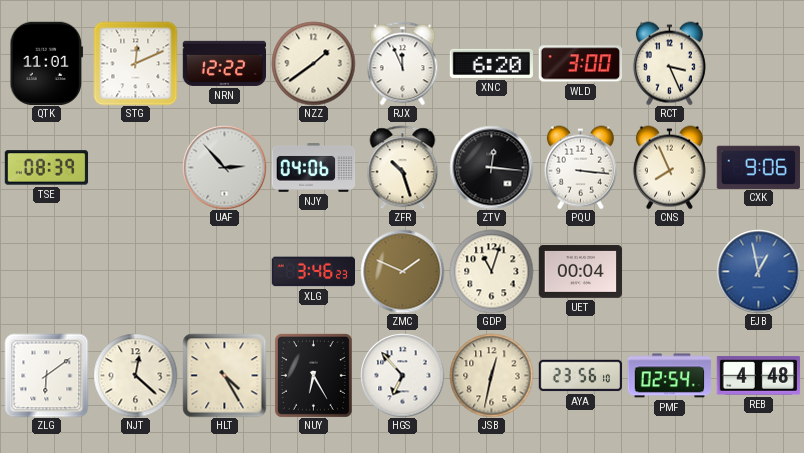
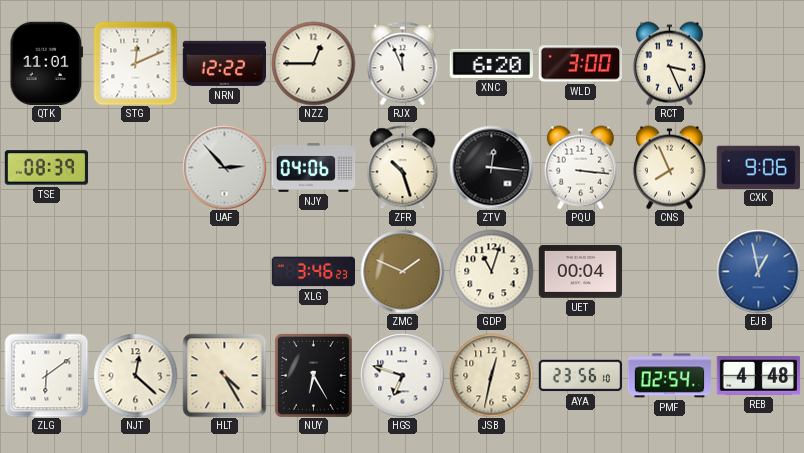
NZZ: 1:39 -> 12:45
HGS: 6:53 -> 6:48
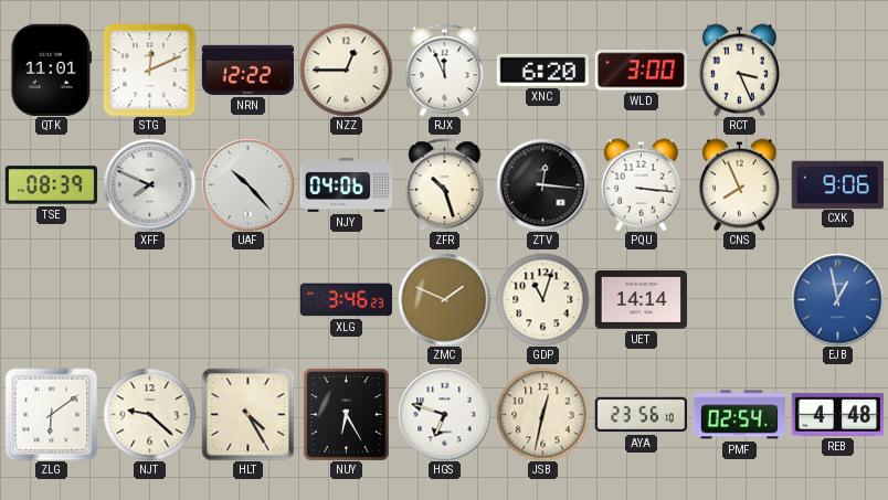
XFF: none -> 7:49
UAF: 2:53 -> 10:23
UET: 00:04 -> 14:14
NJT: 12:22 -> 9:22
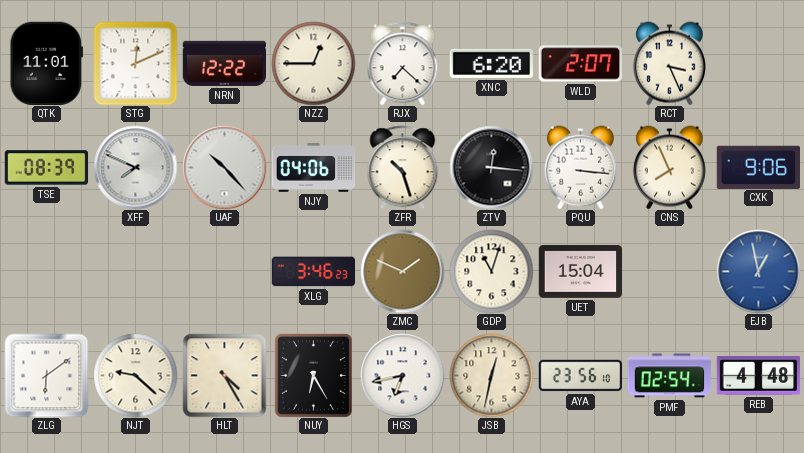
RJX: 11:56 -> 7:22
WLD: 3:00 -> 2:07
UET: 14:14 -> 15:04
HGS: 6:48 -> 6:43
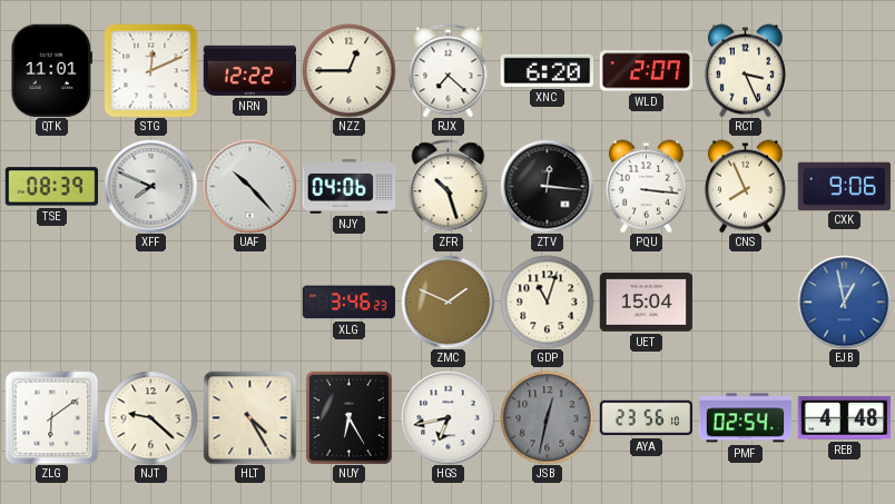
JSB dial: cream -> grey
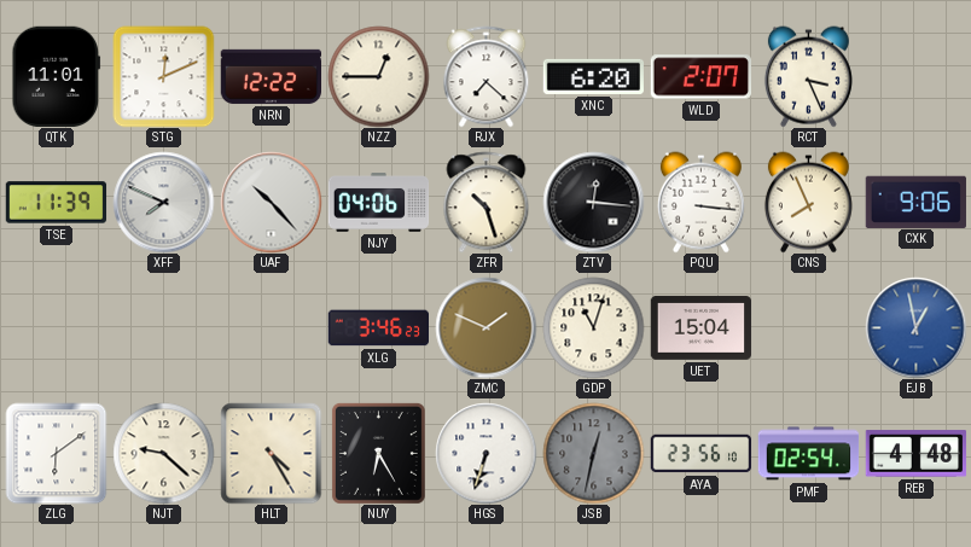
TSE: 08:39 -> 11:39
HGS: 6:43 -> 6:33
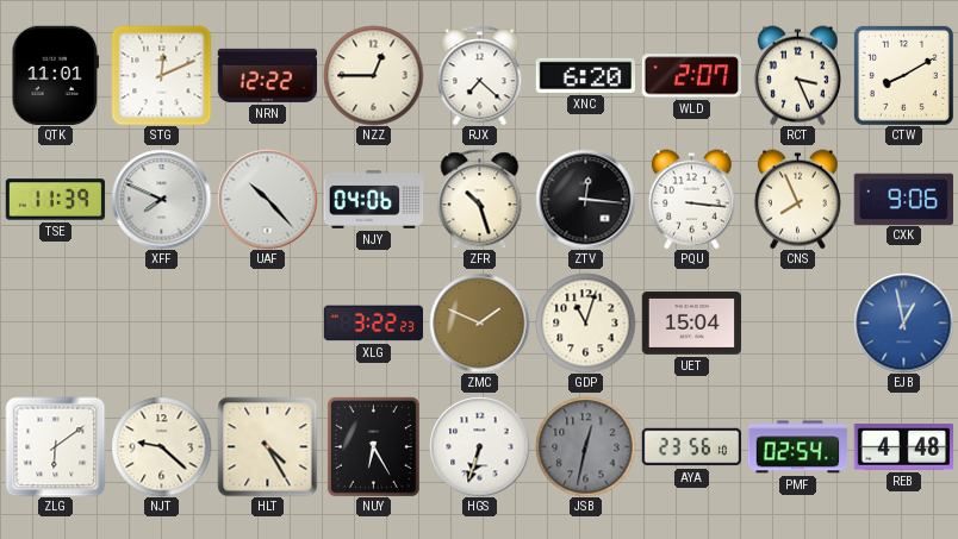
CTW: none -> 8:10
XLG: 3:46 -> 3:22
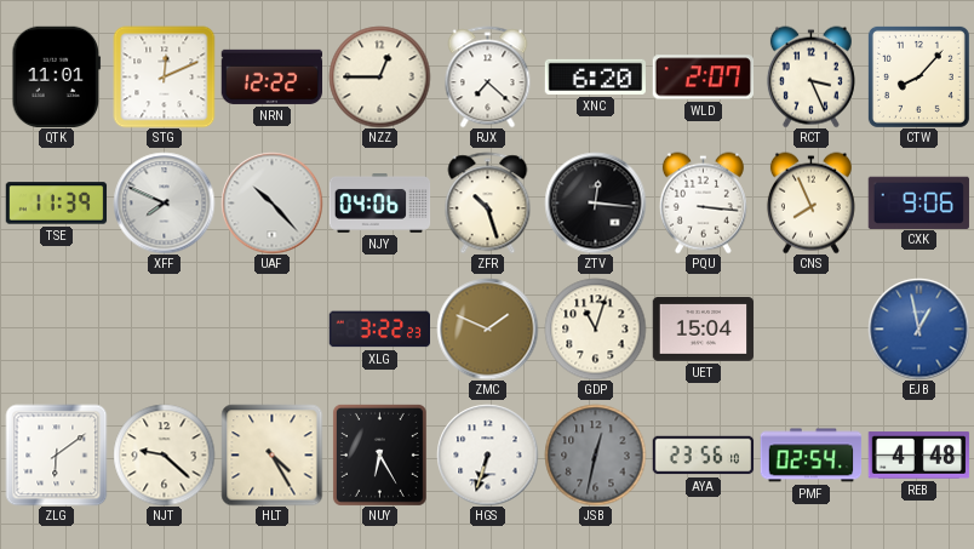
CTW: 8:10 -> 8:07
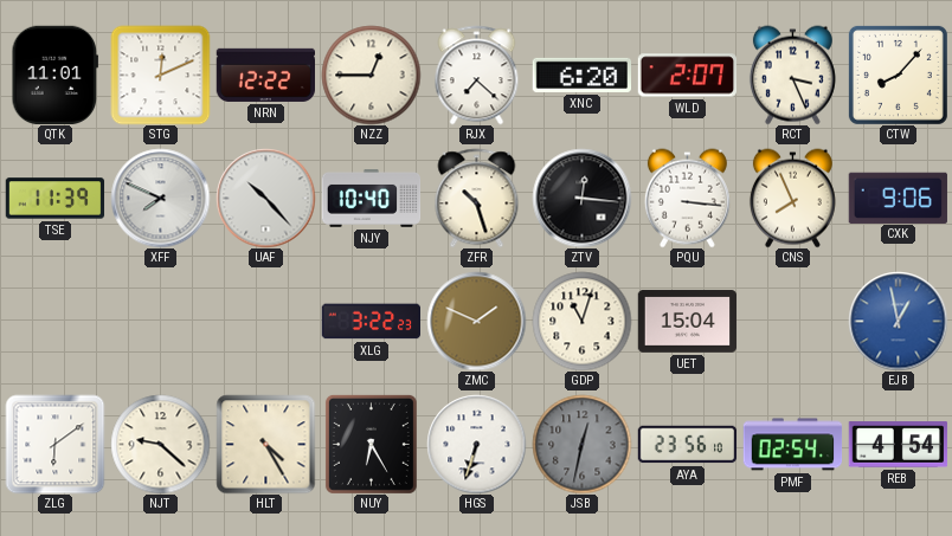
NJY: 04:06 -> 10:40
REB: 4:48 -> 4:54
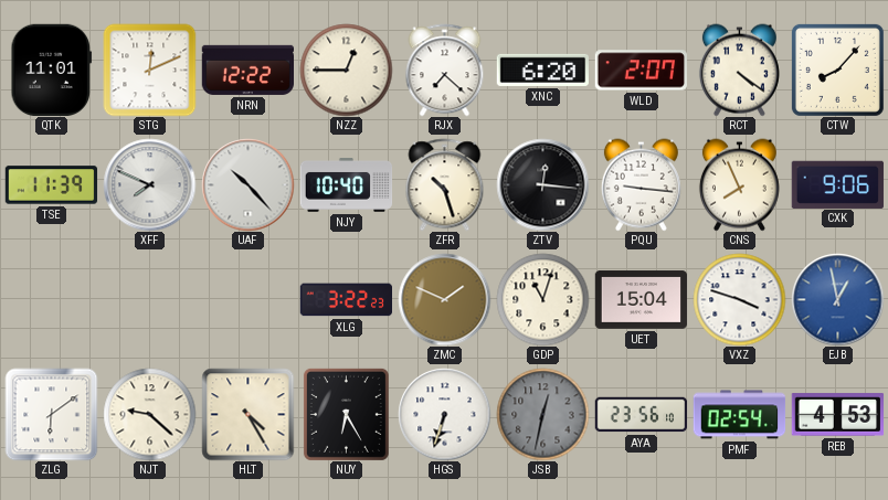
RCT: 3:26 -> 4:21
PQU: 3:16 -> 9:16
VXZ: none -> 3:48
REB: 4:54 -> 4:53
